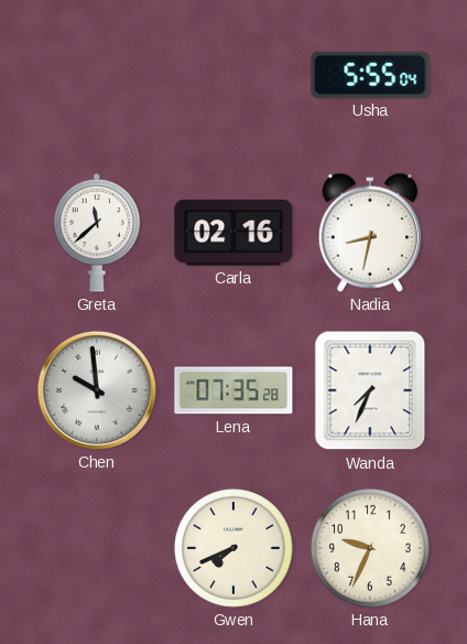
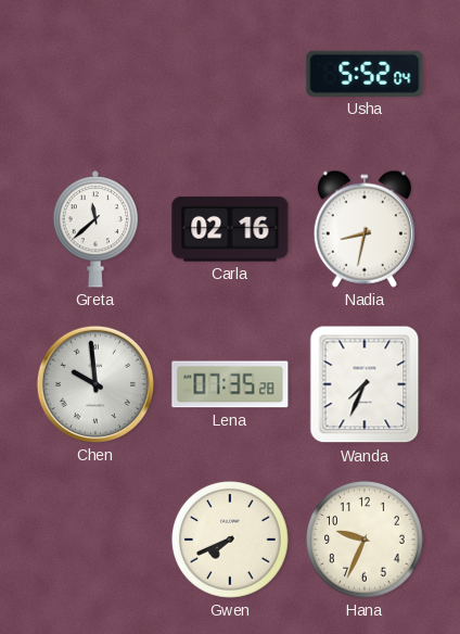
Usha: 5:55 -> 5:52
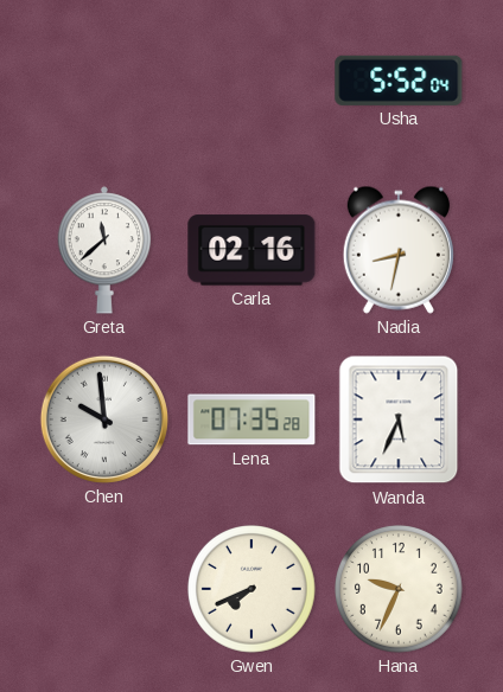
Wanda: 7:34 -> 5:34
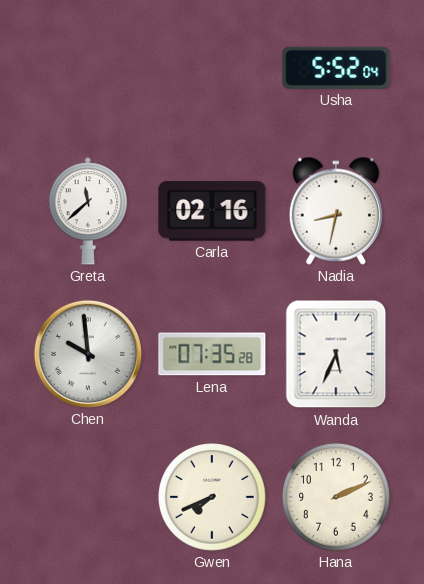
Hana: 9:34 -> 2:11
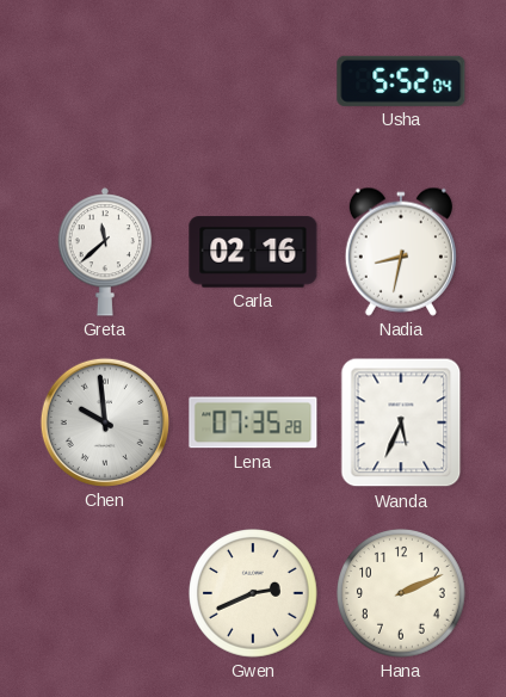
Gwen: 7:41 -> 2:41
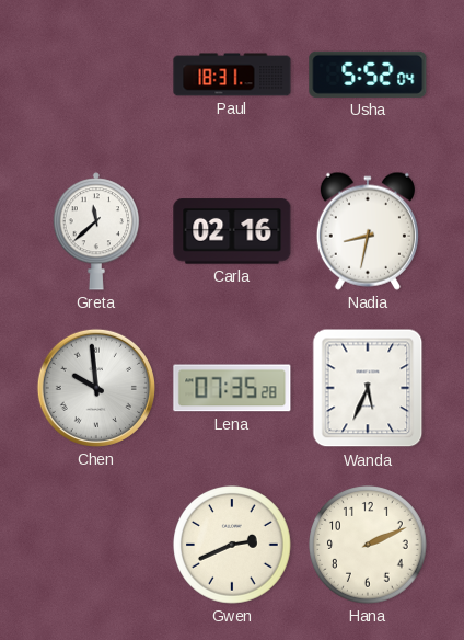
Paul: none -> 18:31
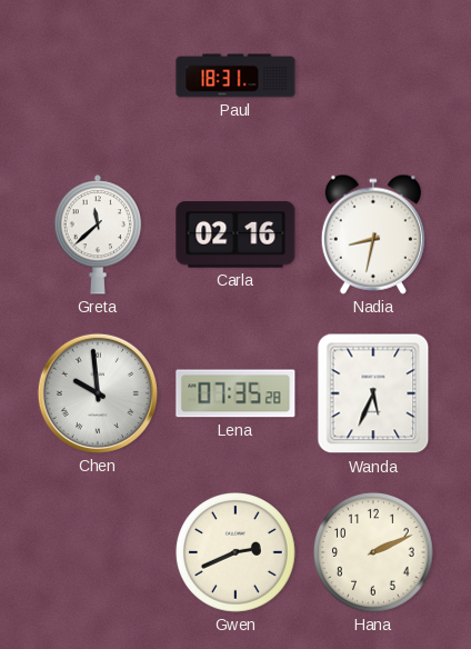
Usha: 5:52 -> none
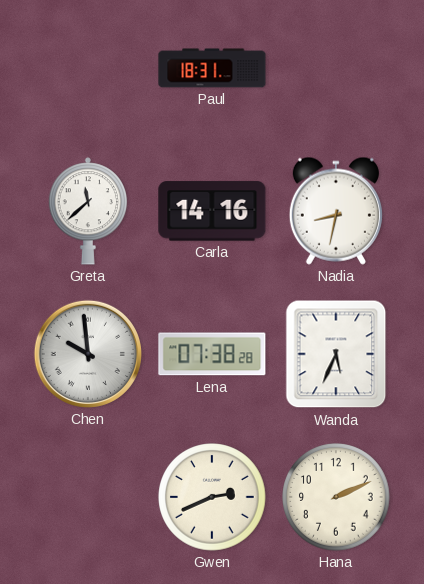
Carla: 02:16 -> 14:16
Lena: 07:35 -> 07:38
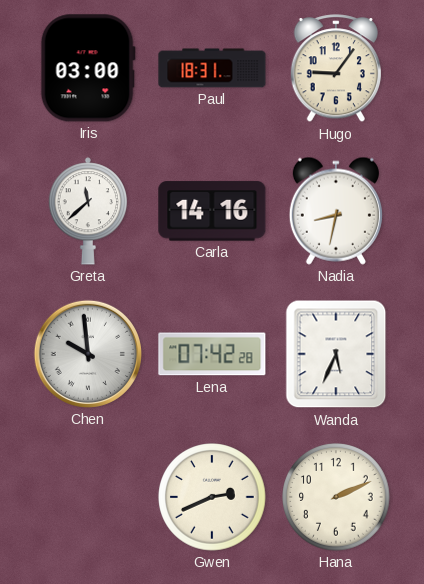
Iris: none -> 03:00
Hugo: none -> 9:06
Lena: 07:38 -> 07:42
